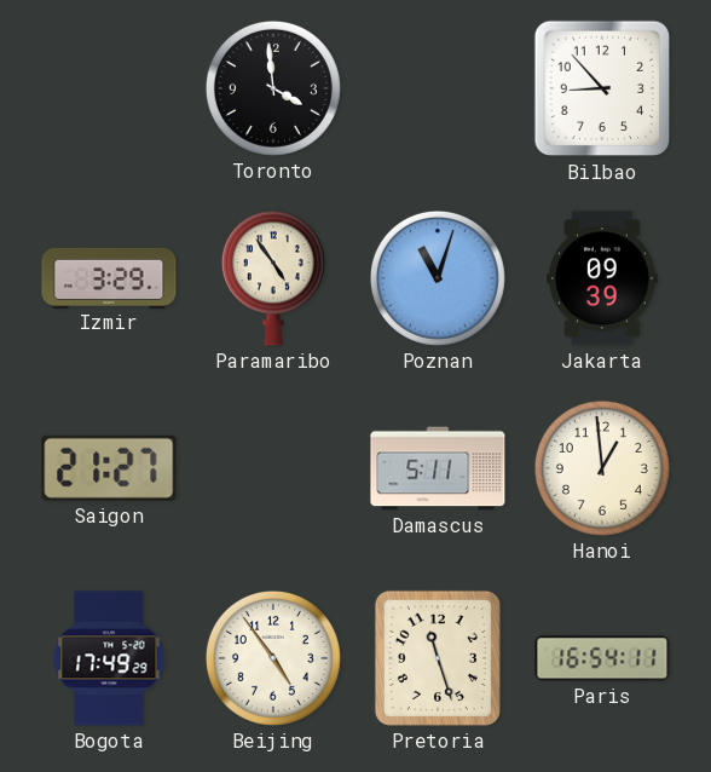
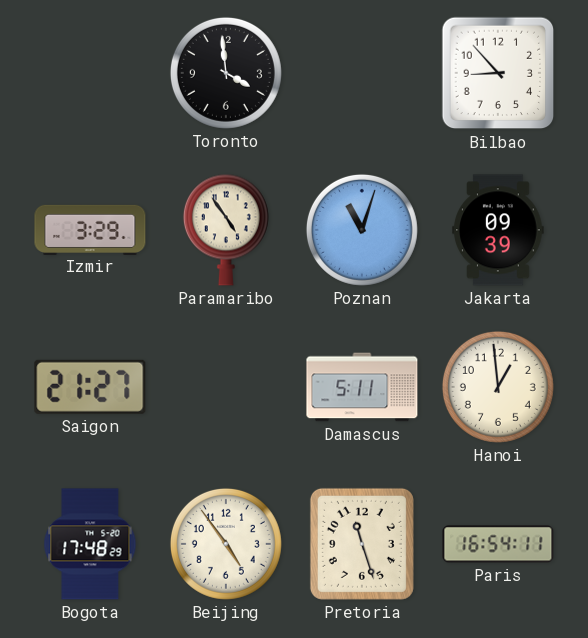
Bogota: 17:49 -> 17:48
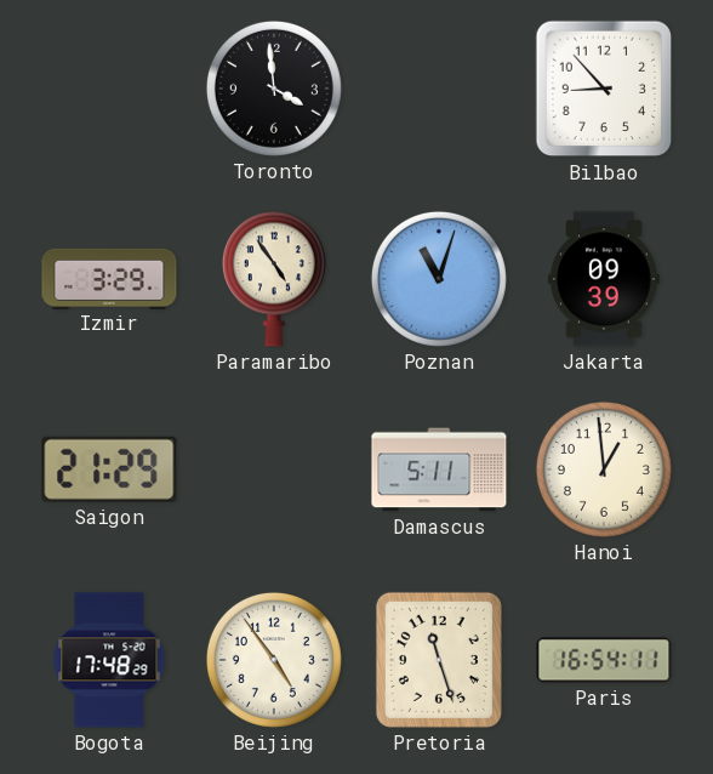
Saigon: 21:27 -> 21:29
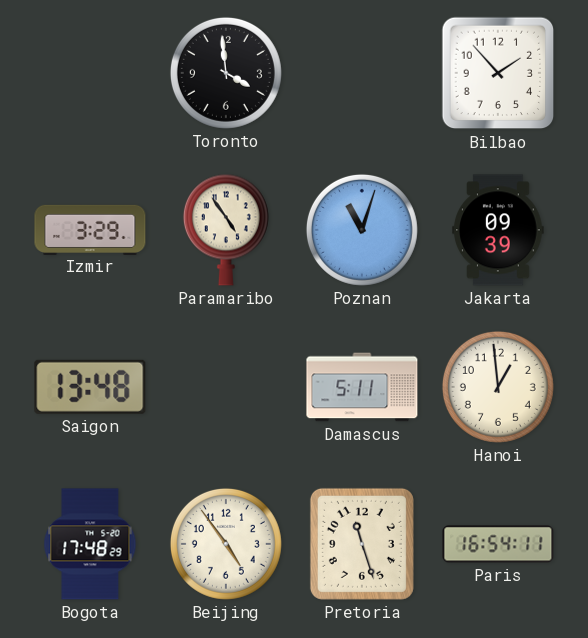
Bilbao: 8:53 -> 1:53
Saigon: 21:29 -> 13:48
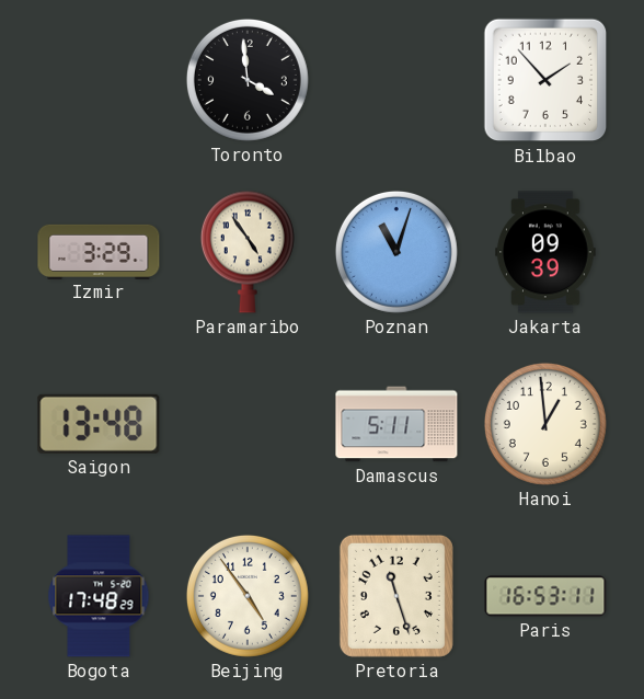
Paris: 16:54 -> 16:53
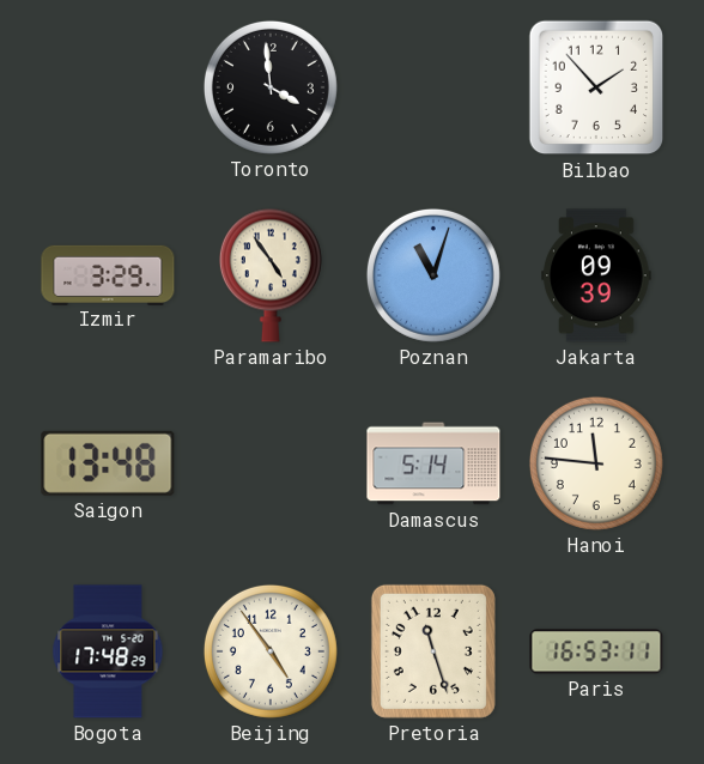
Damascus: 5:11 -> 5:14
Hanoi: 12:59 -> 11:46
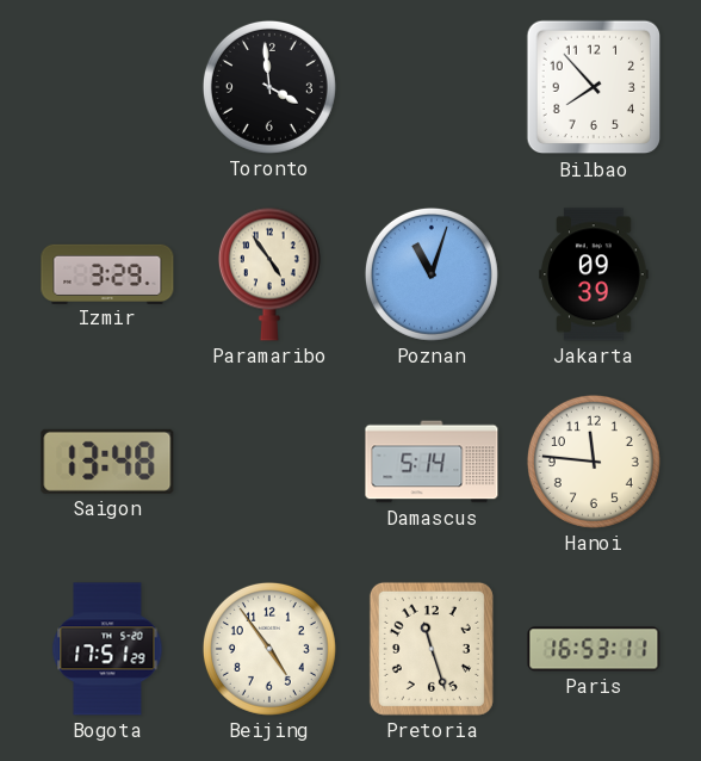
Bilbao: 1:53 -> 7:53
Bogota: 17:48 -> 17:51
